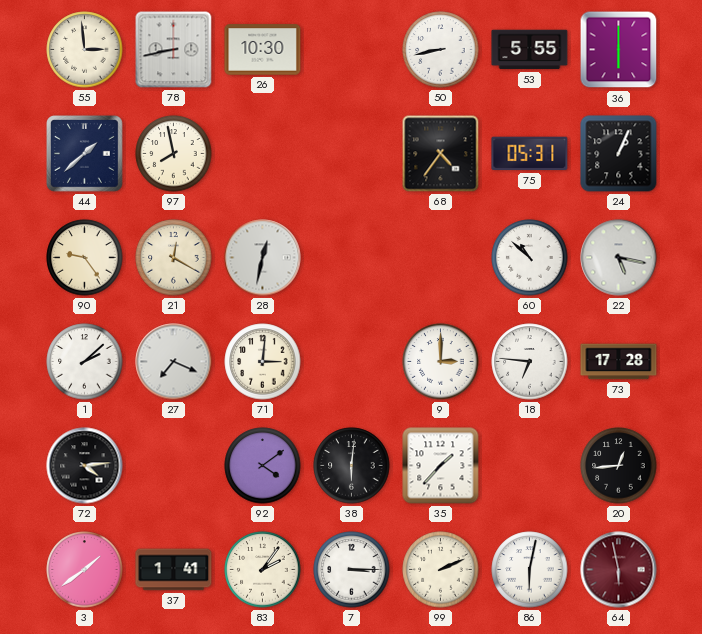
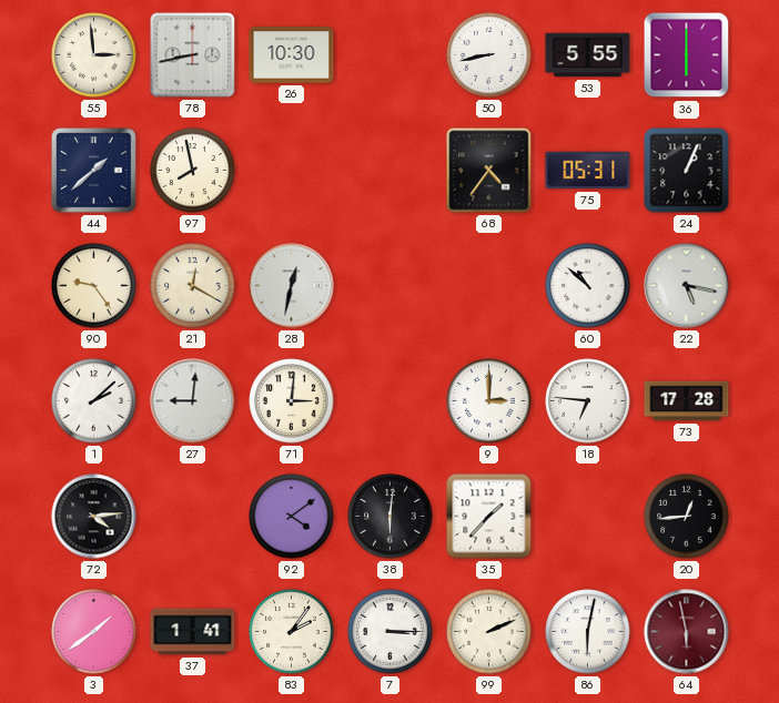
27: 7:19 -> 9:01
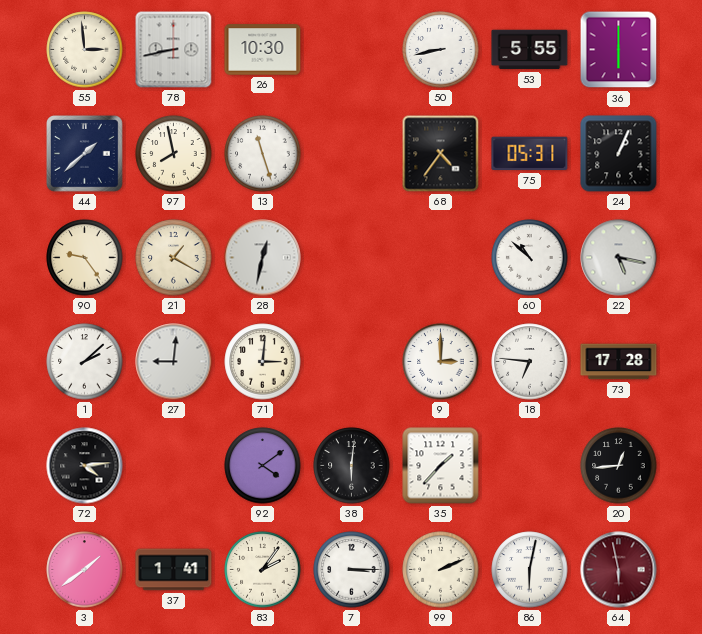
13: none -> 11:27
21: 12:20 -> 1:20
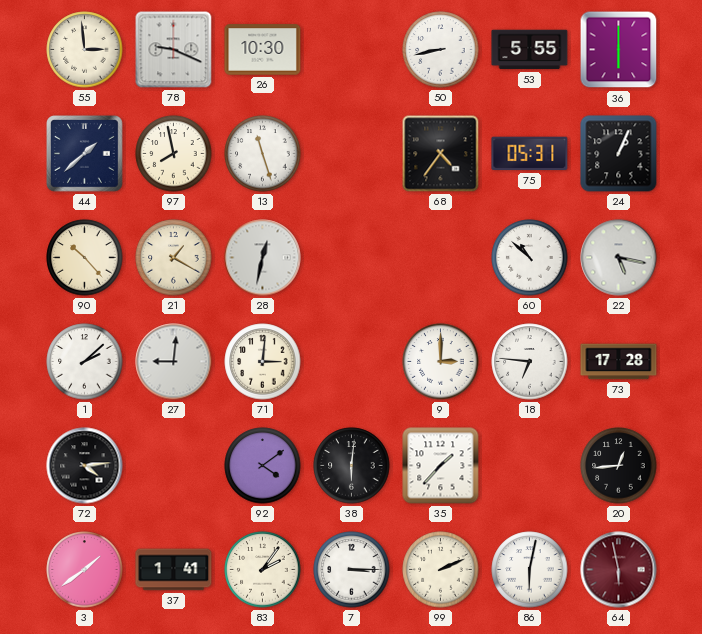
78: 8:43 -> 9:19
90: 9:24 -> 10:23
